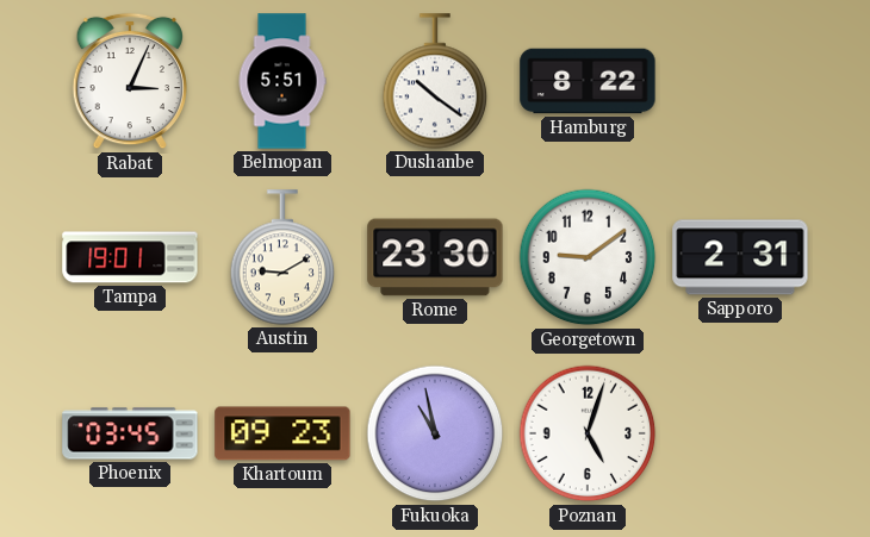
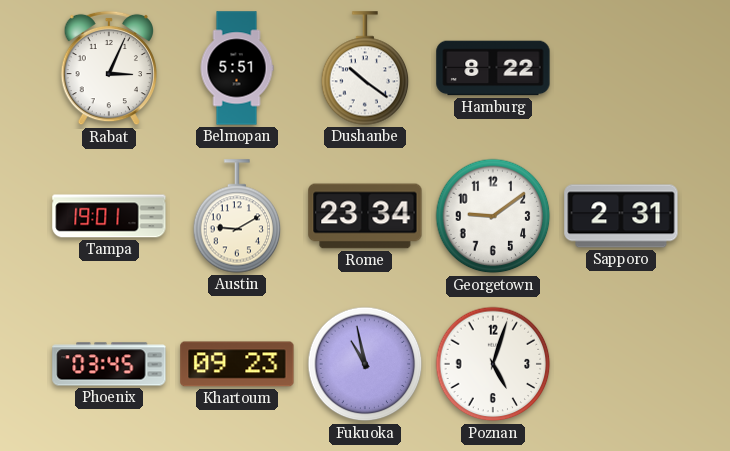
Rome: 23:30 -> 23:34
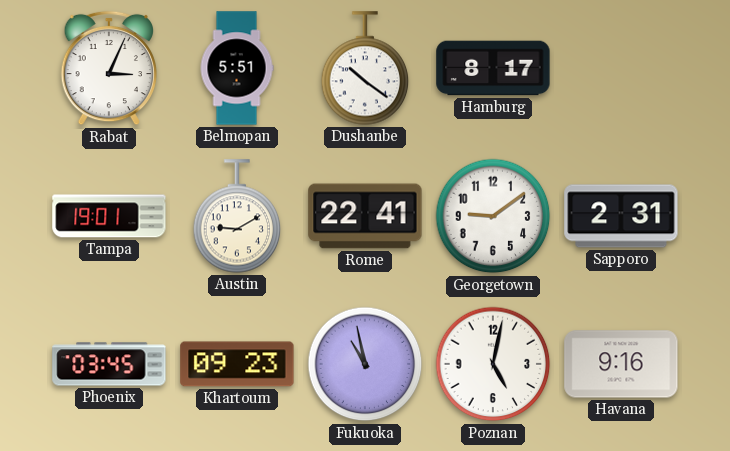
Hamburg: 8:22 -> 8:17
Rome: 23:34 -> 22:41
Poznan: 5:03 -> 5:02
Havana: none -> 9:16
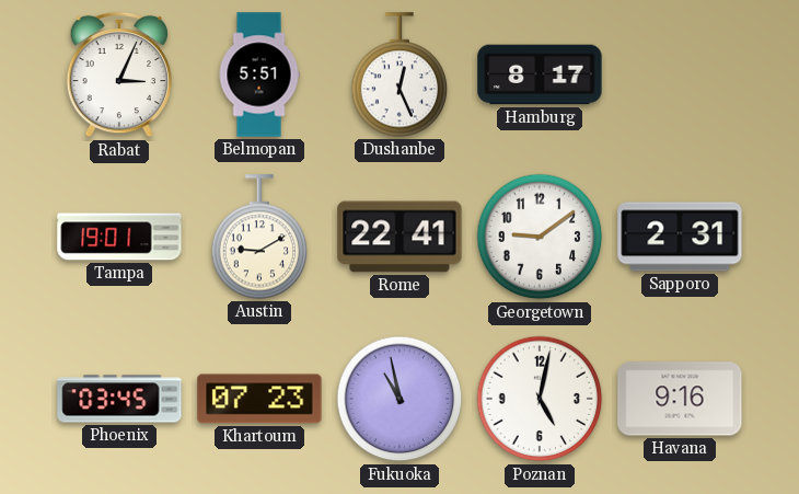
Dushanbe: 10:21 -> 12:26
Khartoum: 09:23 -> 07:23
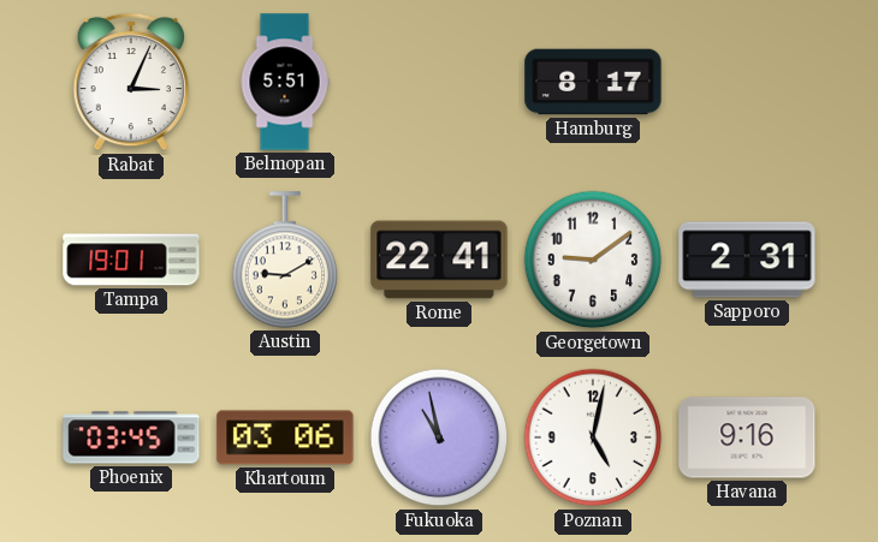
Dushanbe: 12:26 -> none
Khartoum: 07:23 -> 03:06
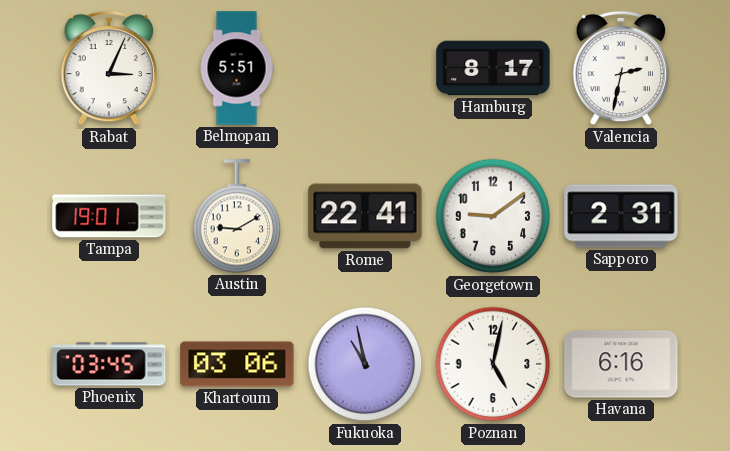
Valencia: none -> 2:32
Havana: 9:16 -> 6:16
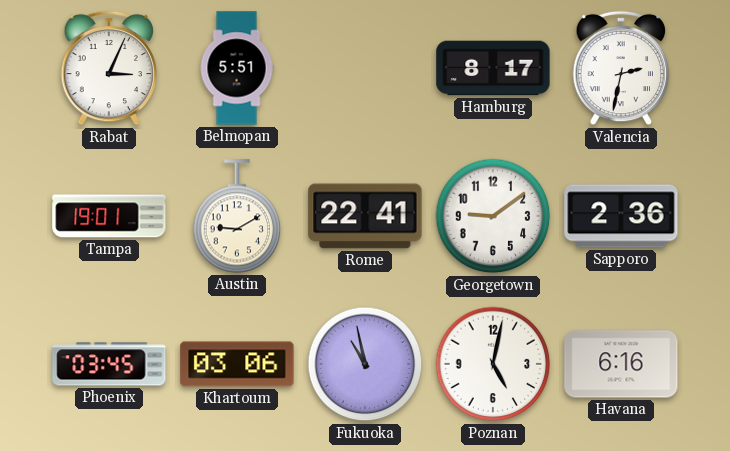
Sapporo: 2:31 -> 2:36
